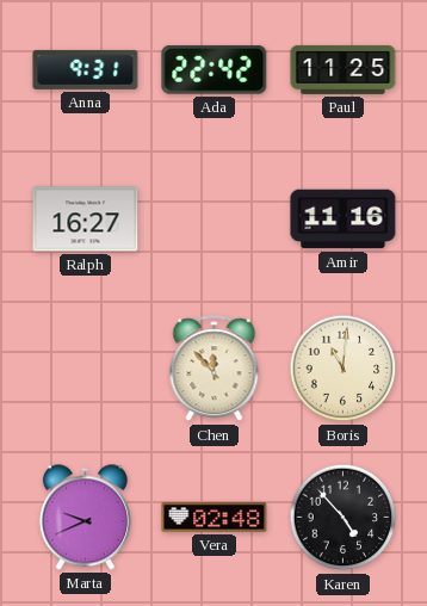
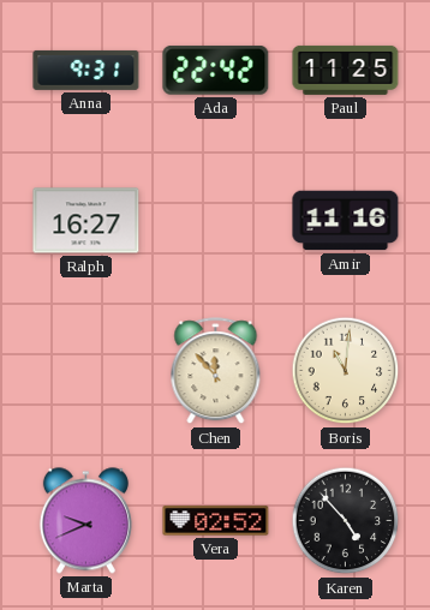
Vera: 02:48 -> 02:52
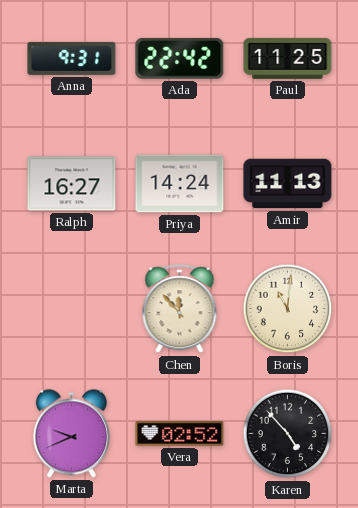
Priya: none -> 14:24
Amir: 11:16 -> 11:13
